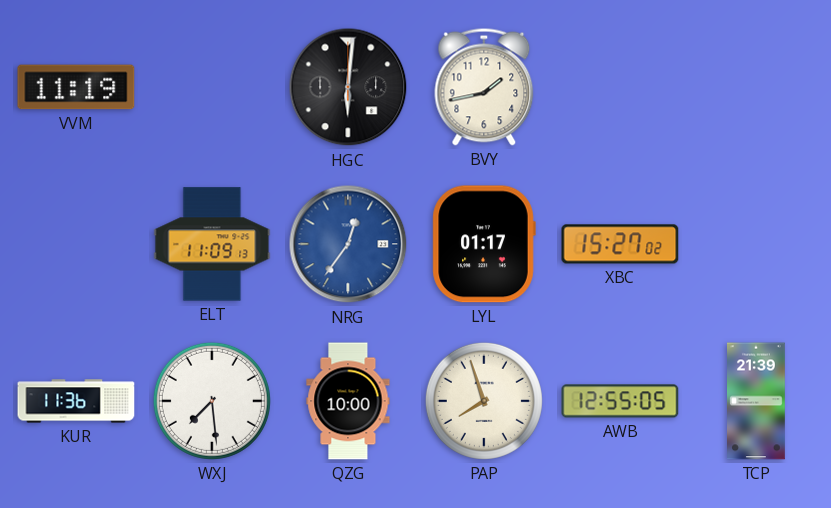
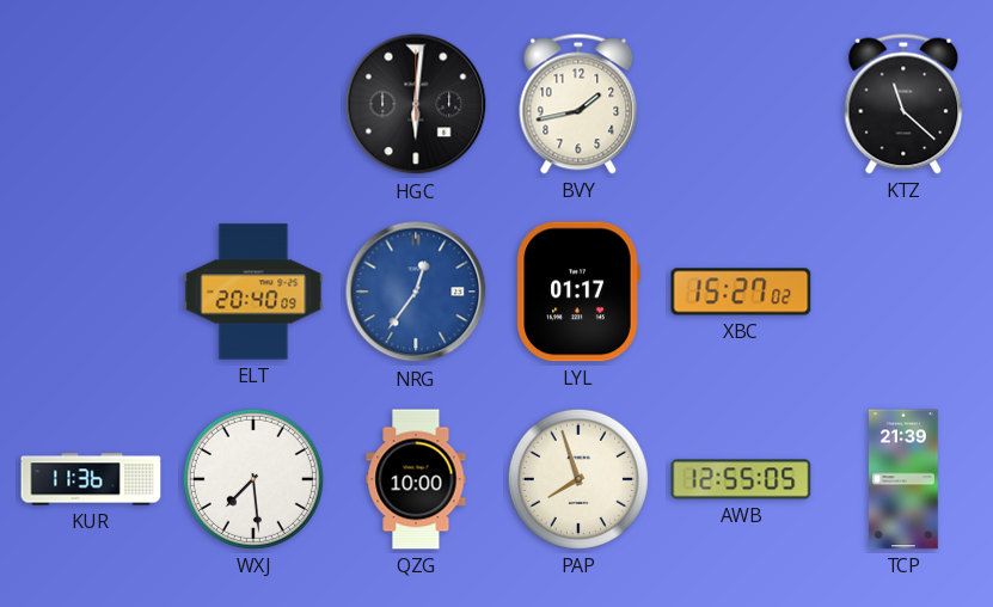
VVM: 11:19 -> none
KTZ: none -> 11:22
ELT: 11:09 -> 20:40
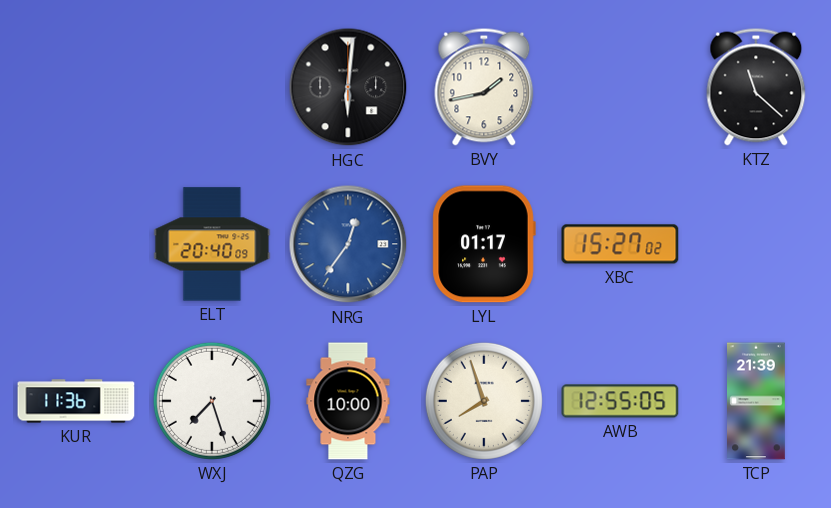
WXJ: 7:29 -> 7:27
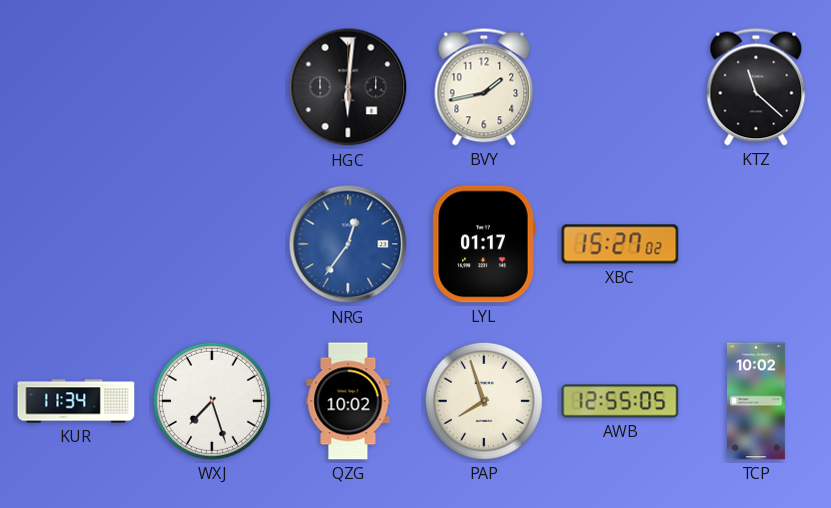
ELT: 20:40 -> none
KUR: 11:36 -> 11:34
QZG: 10:00 -> 10:02
TCP: 21:39 -> 10:02
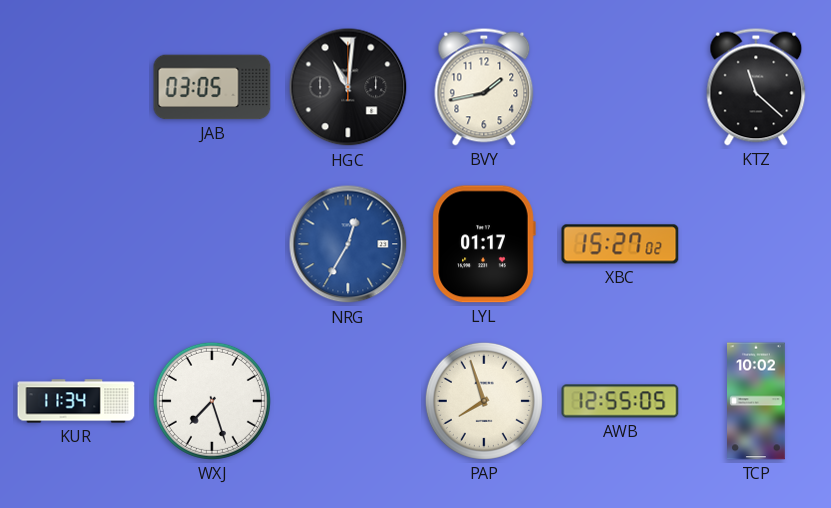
JAB: none -> 03:05
HGC: 6:01 -> 11:01
NRG: 12:36 -> 12:35
QZG: 10:02 -> none
